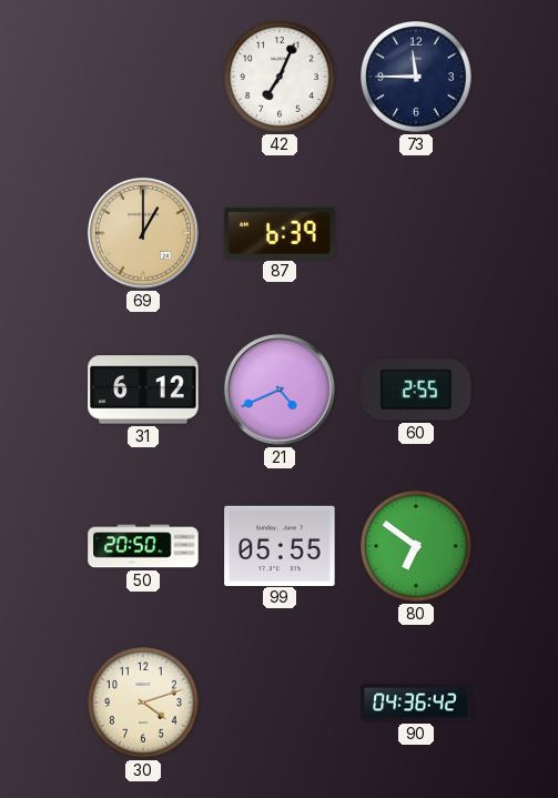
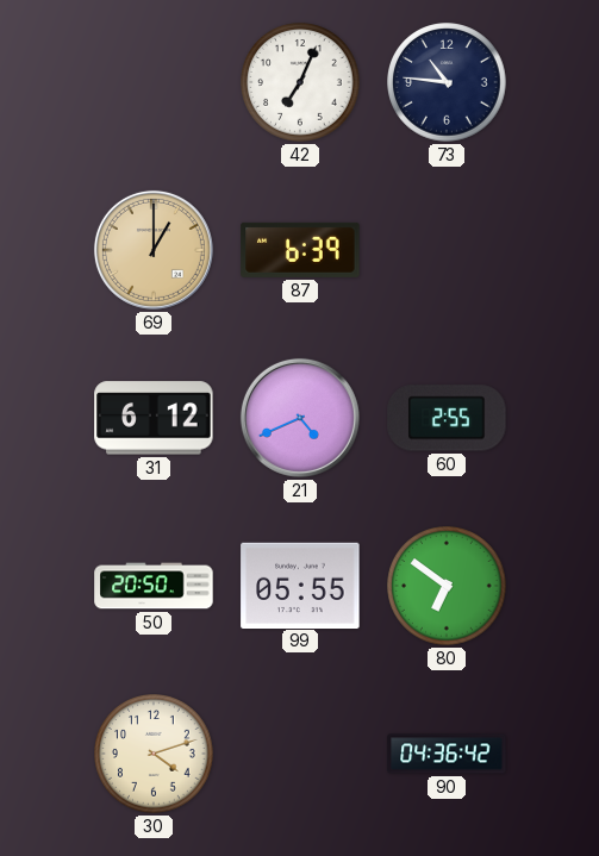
73: 11:45 -> 10:46
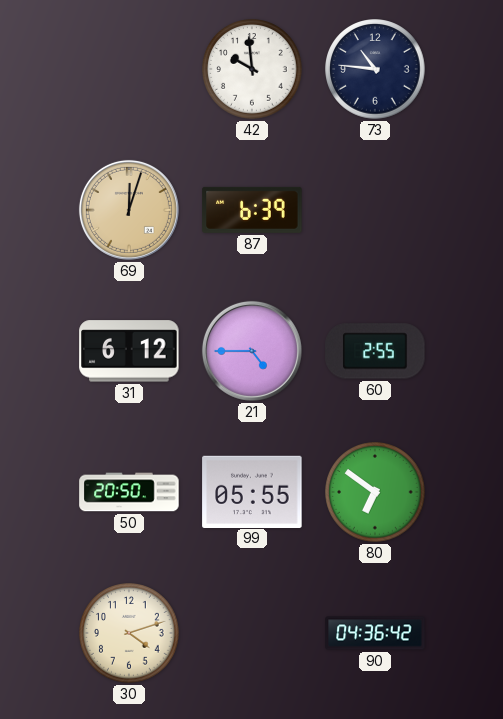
42: 7:04 -> 9:59
69: 1:00 -> 12:03
21: 4:41 -> 4:45
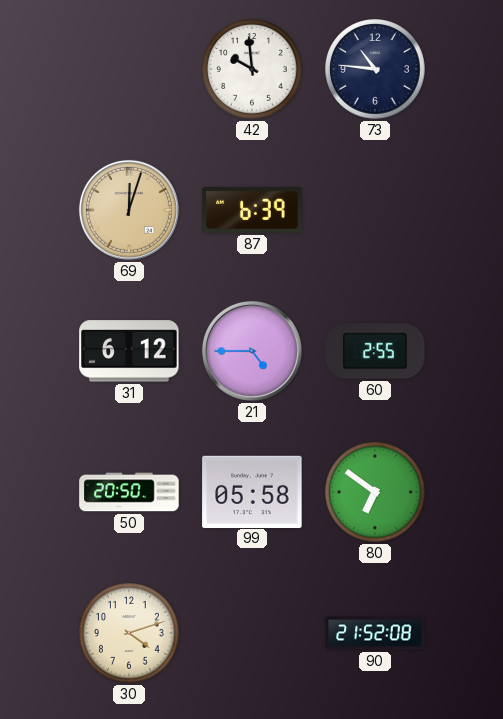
99: 05:55 -> 05:58
90: 04:36 -> 21:52
